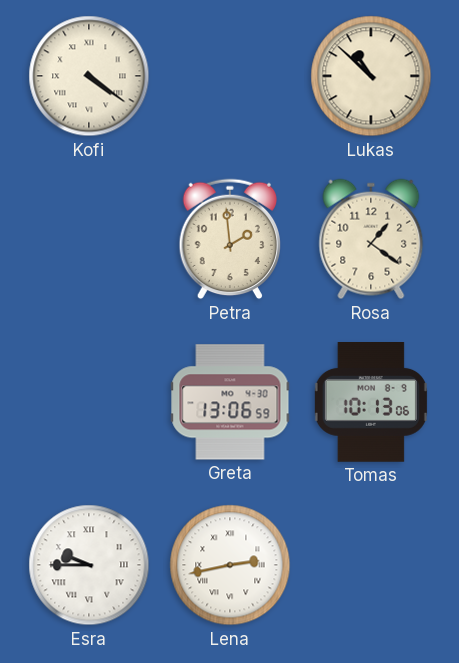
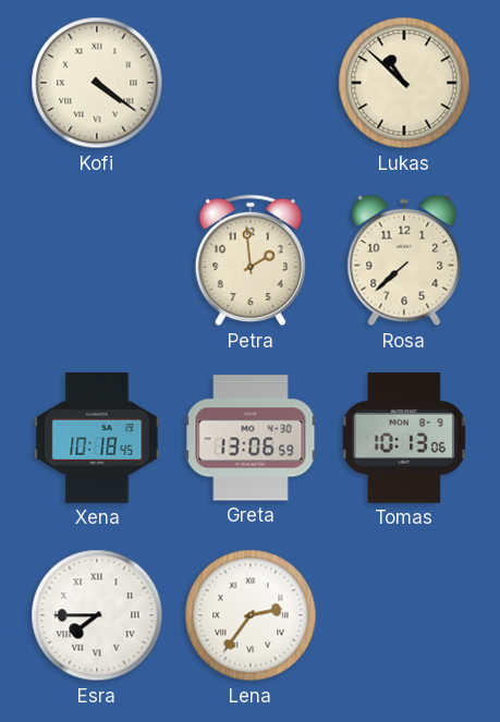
Rosa: 1:21 -> 7:38
Xena: none -> 10:18
Esra: 9:45 -> 7:45
Lena: 2:43 -> 2:36
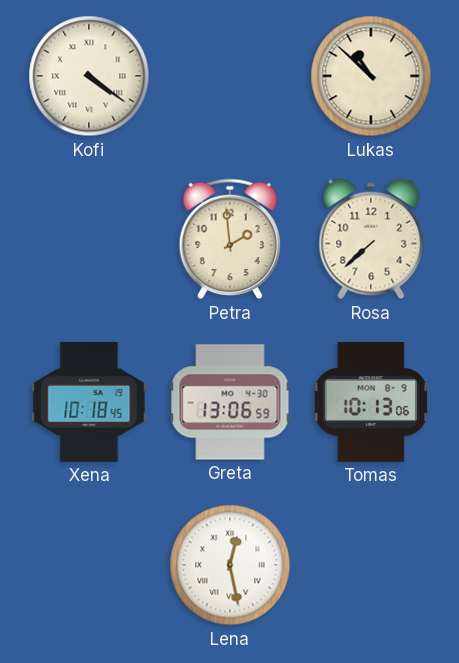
Esra: 7:45 -> none
Lena: 2:36 -> 12:28
